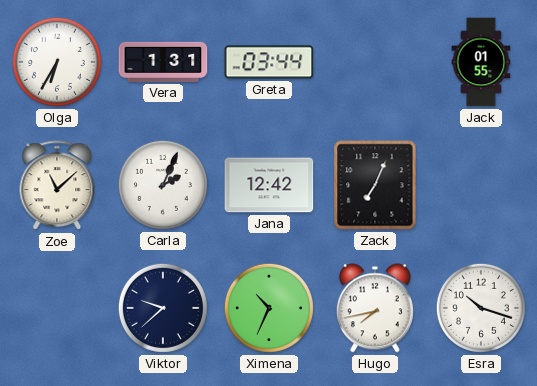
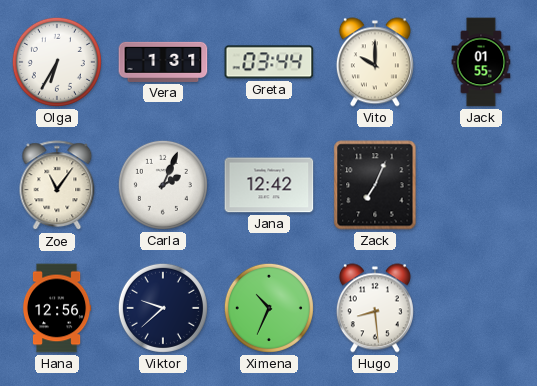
Vito: none -> 10:00
Zoe: 11:08 -> 11:06
Hana: none -> 12:56
Hugo: 7:43 -> 8:29
Esra: 10:18 -> none
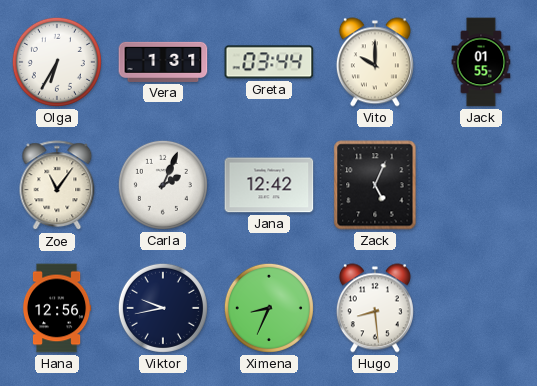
Zack: 7:04 -> 5:04
Viktor: 9:38 -> 9:43
Ximena: 10:34 -> 8:34
